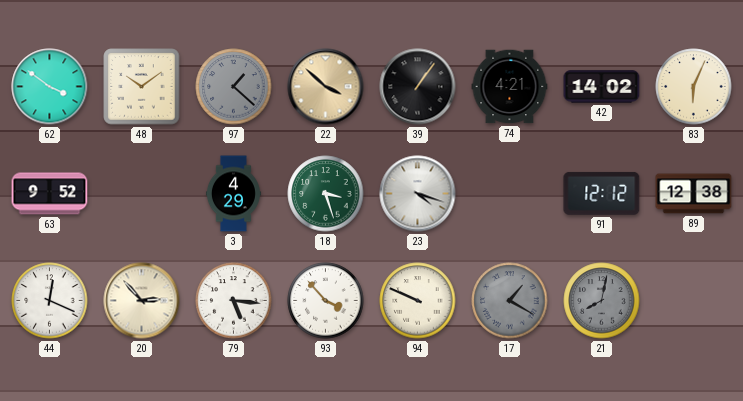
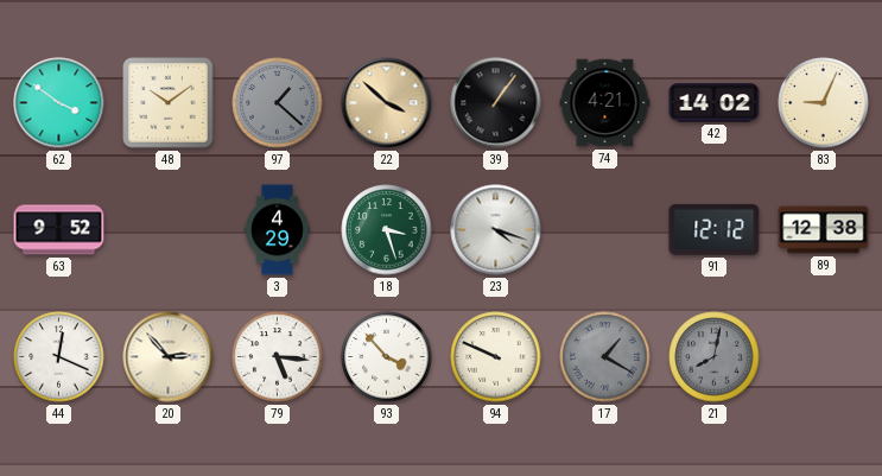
83: 6:04 -> 9:04
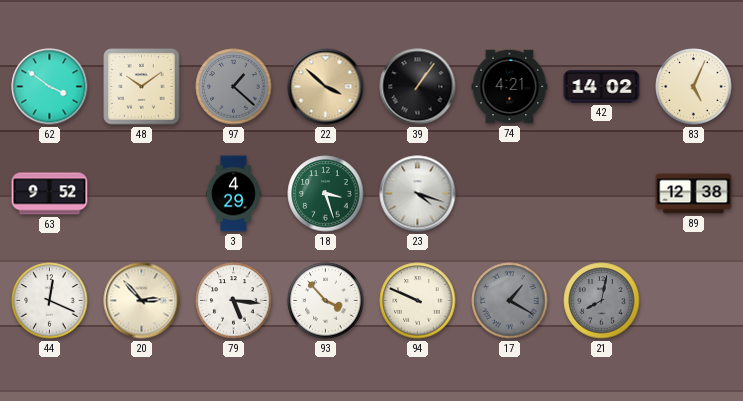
83: 9:04 -> 5:04
91: 12:12 -> none
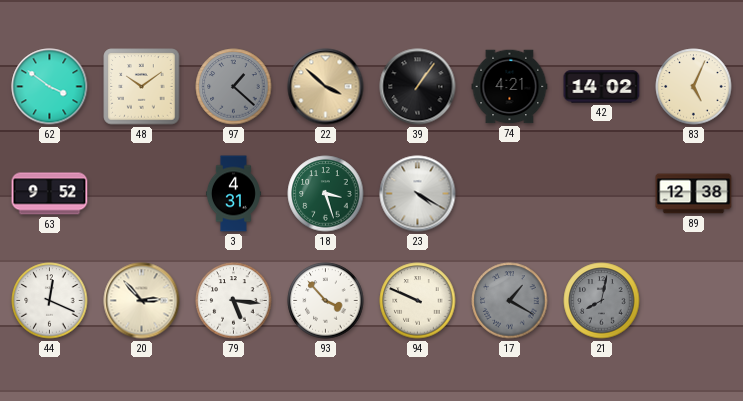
3: 4:29 -> 4:31
23: 4:18 -> 4:20
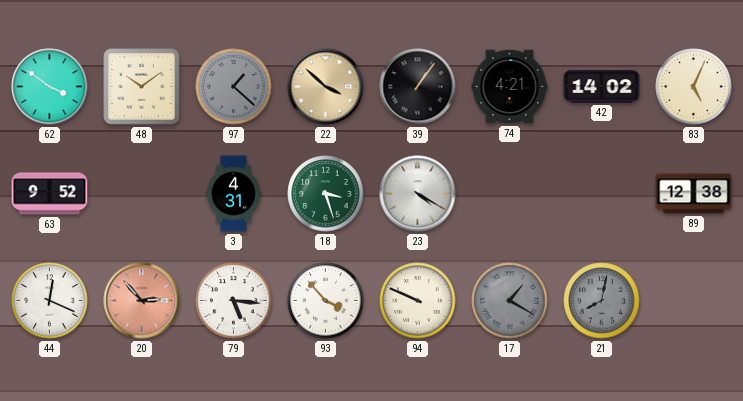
20 dial: cream -> salmon
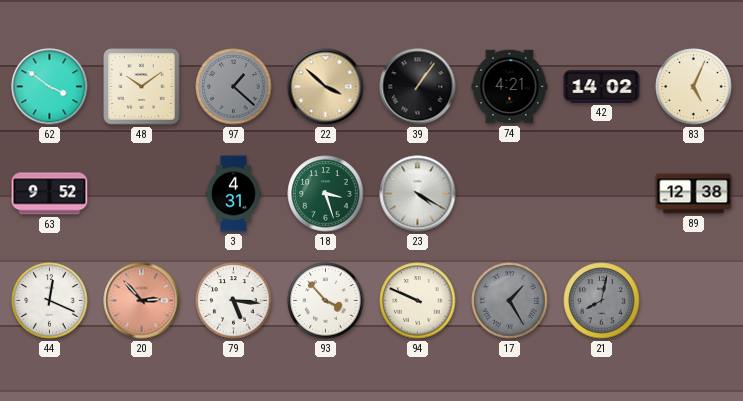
17: 1:20 -> 1:25
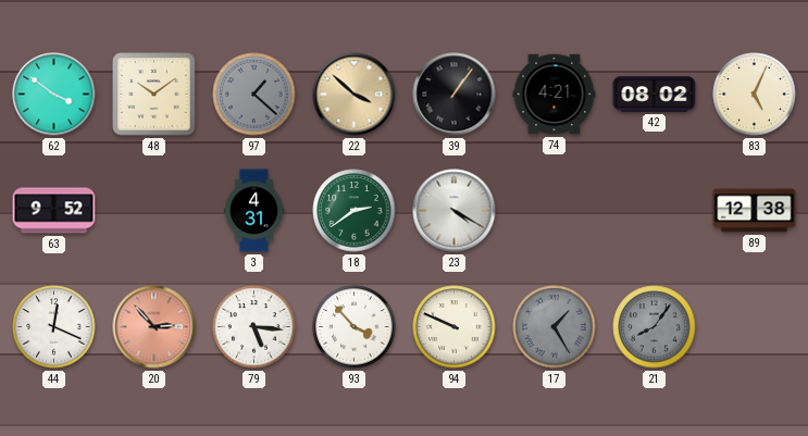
42: 14:02 -> 08:02
18: 3:27 -> 2:39
21: 8:02 -> 8:06
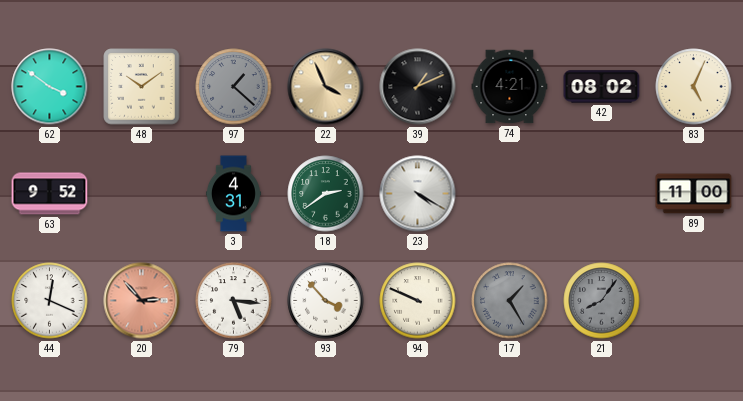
22: 3:52 -> 3:56
39: 1:06 -> 1:11
89: 12:38 -> 11:00
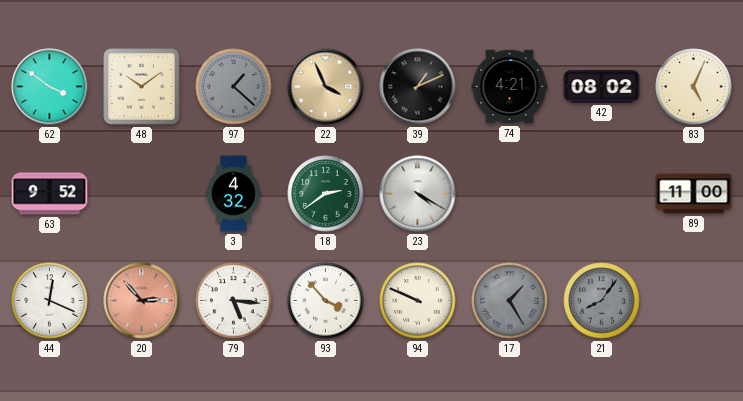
3: 4:31 -> 4:32
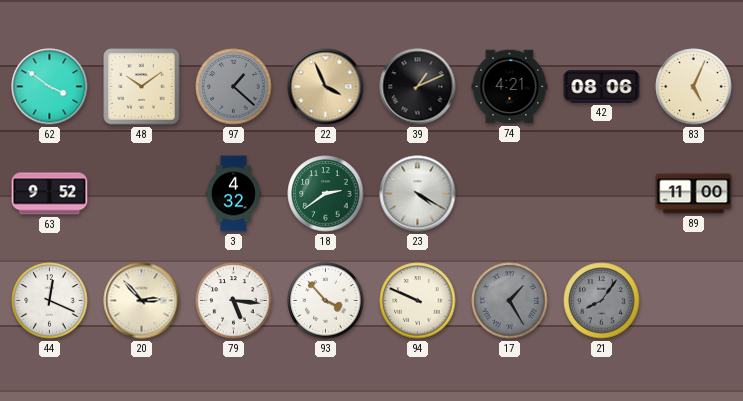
42: 08:02 -> 08:06
20 dial: salmon -> cream
